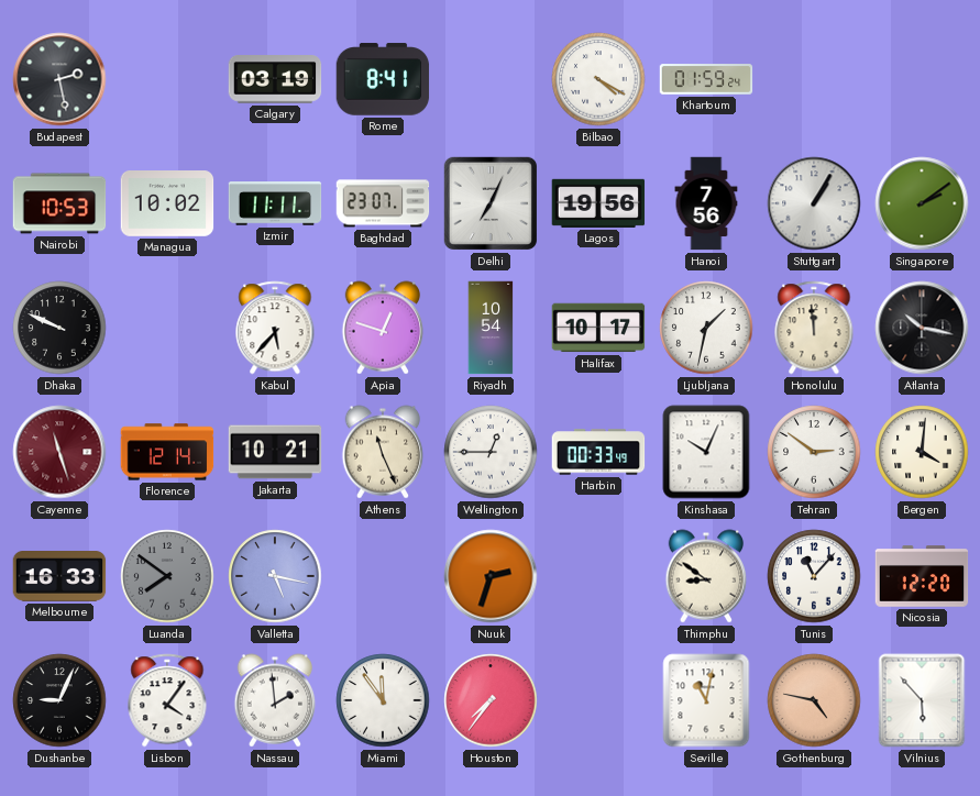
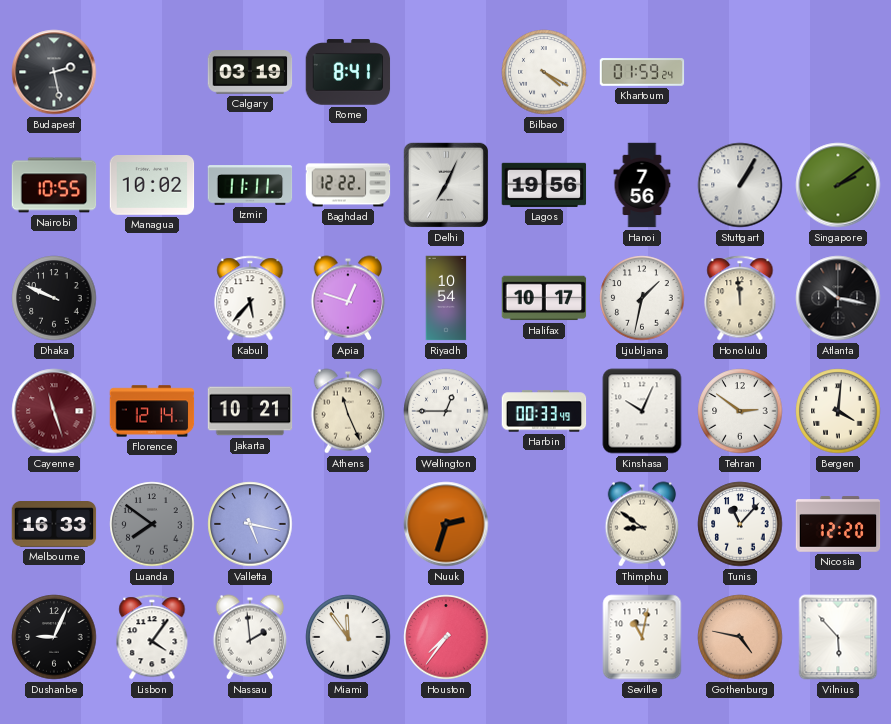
Nairobi: 10:53 -> 10:55
Baghdad: 23:07 -> 12:22
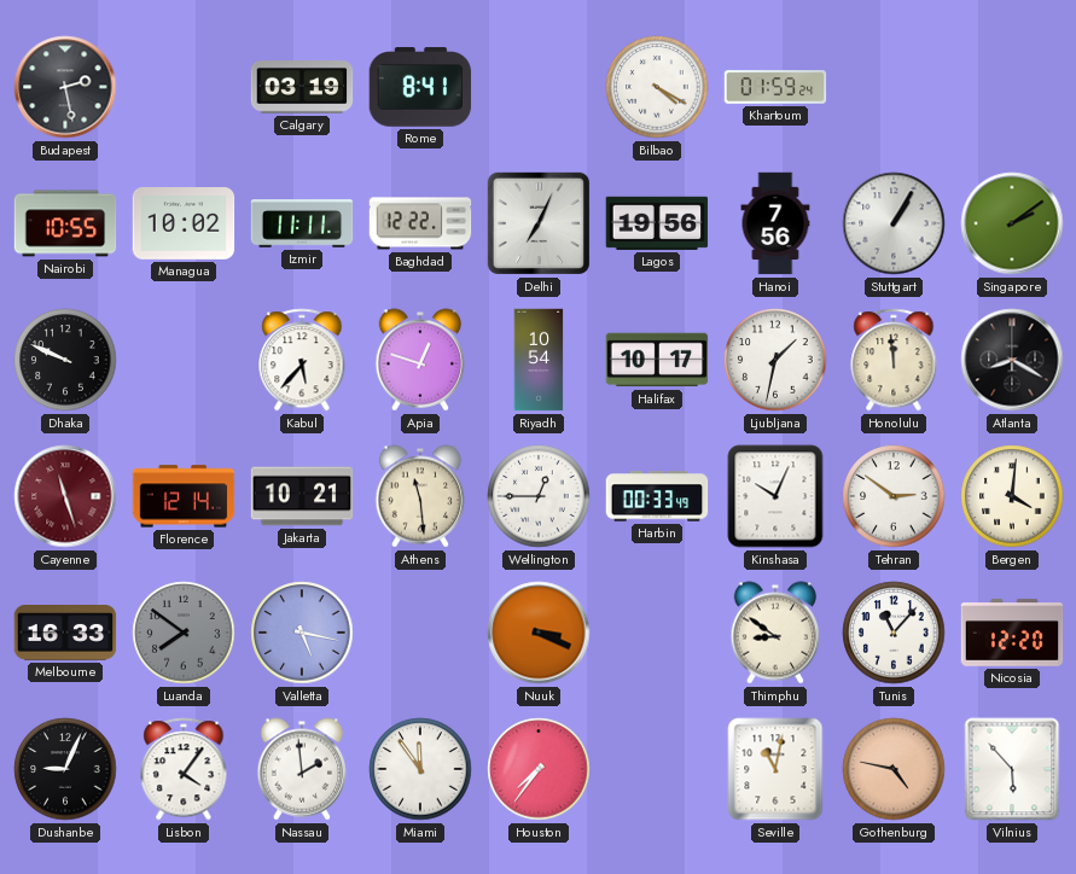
Atlanta: 10:17 -> 8:20
Athens: 11:26 -> 11:29
Nuuk: 2:33 -> 3:19
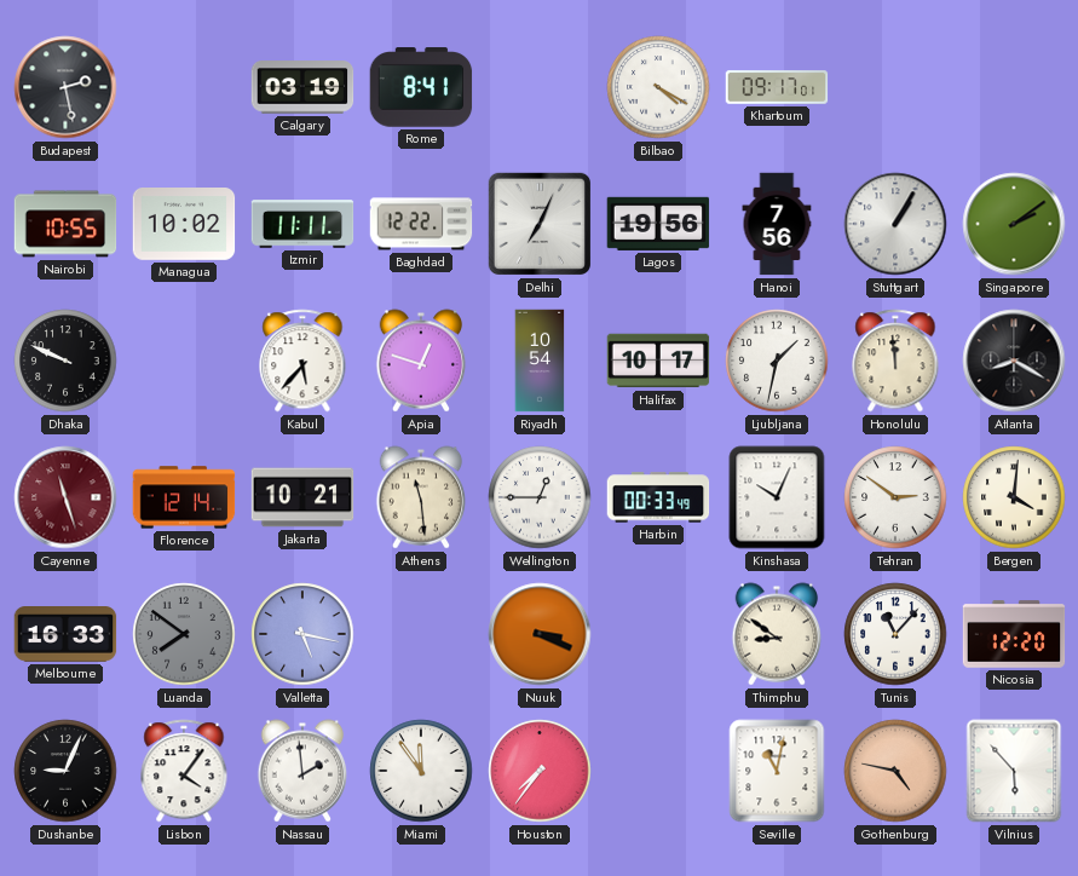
Khartoum: 01:59 -> 09:17
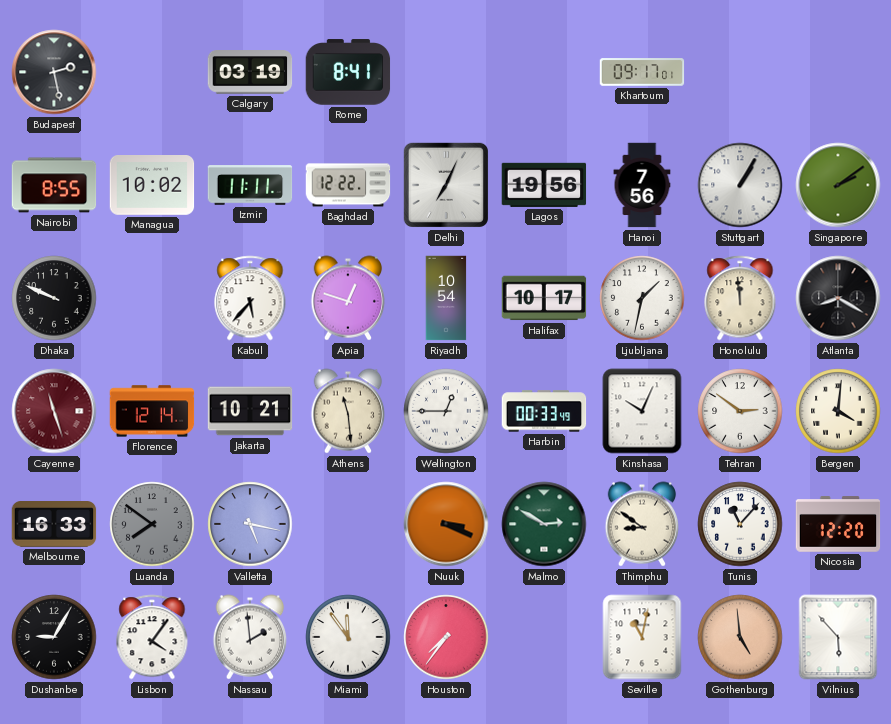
Bilbao: 4:20 -> none
Nairobi: 10:55 -> 8:55
Malmo: none -> 2:50
Dushanbe: 9:04 -> 9:05
Gothenburg: 4:47 -> 4:59
